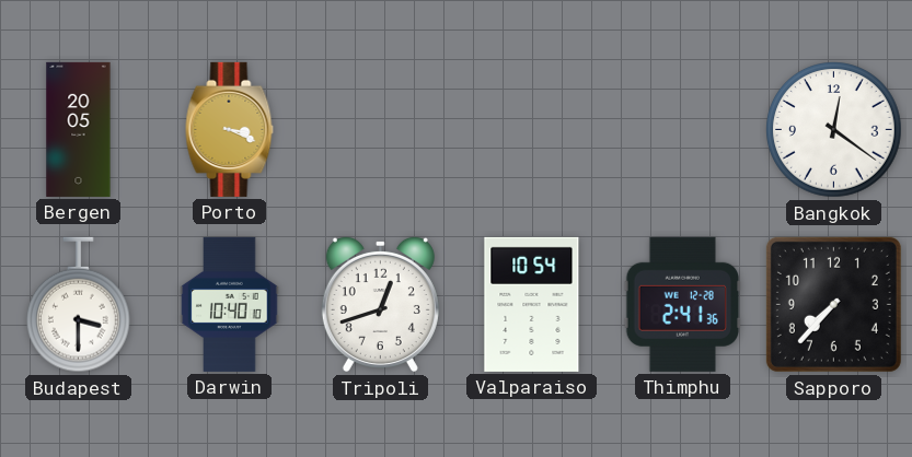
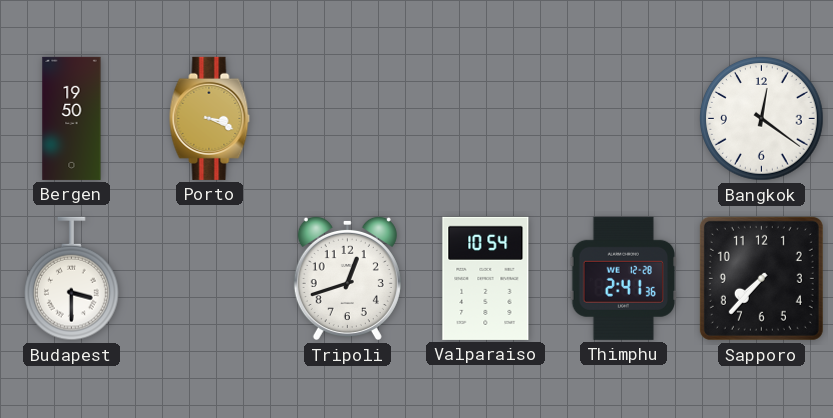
Bergen: 20:05 -> 19:50
Darwin: 10:40 -> none
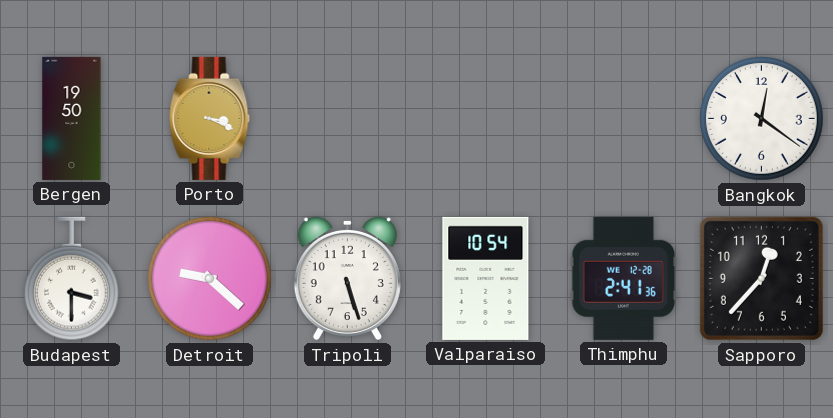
Detroit: none -> 9:22
Tripoli: 12:42 -> 5:27
Sapporo: 7:37 -> 12:37
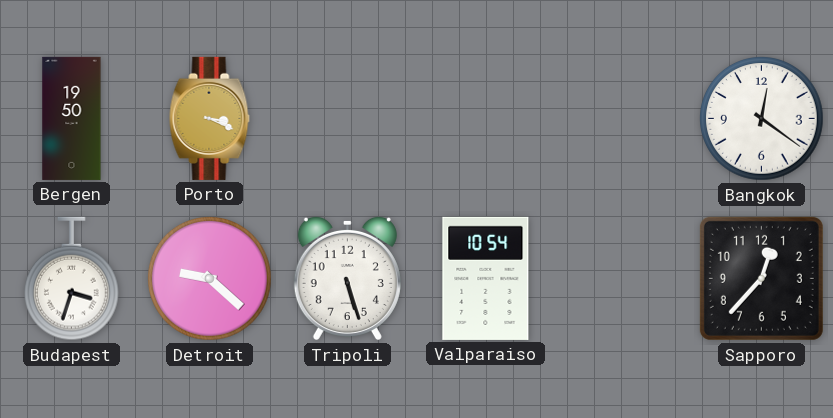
Budapest: 3:30 -> 3:33
Thimphu: 2:41 -> none
